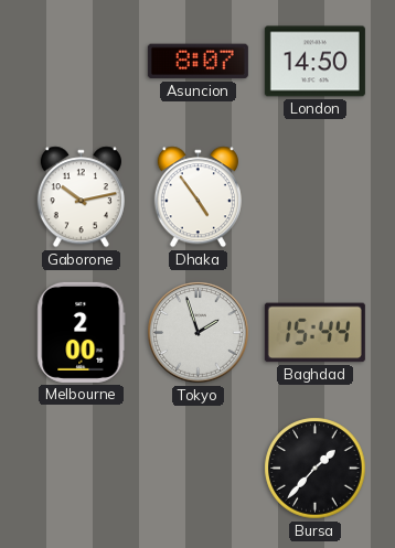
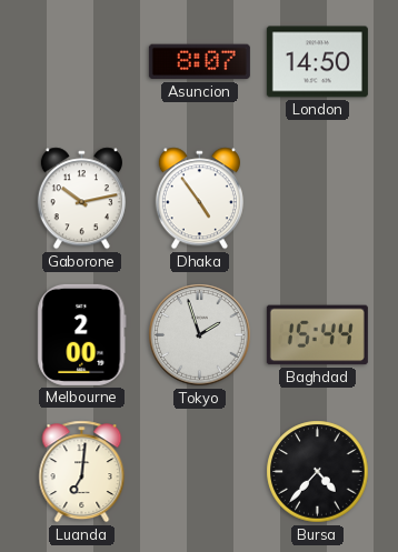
Luanda: none -> 7:01
Bursa: 1:37 -> 4:37
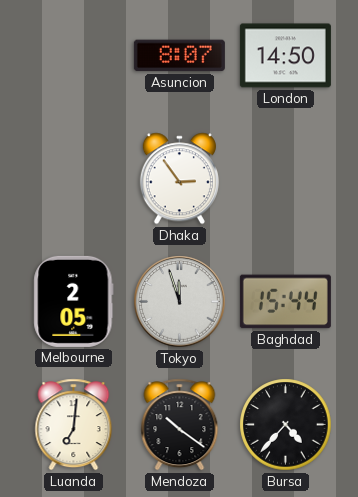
Gaborone: 10:13 -> none
Dhaka: 4:54 -> 2:54
Melbourne: 2:00 -> 2:05
Tokyo: 1:57 -> 11:57
Mendoza: none -> 10:21
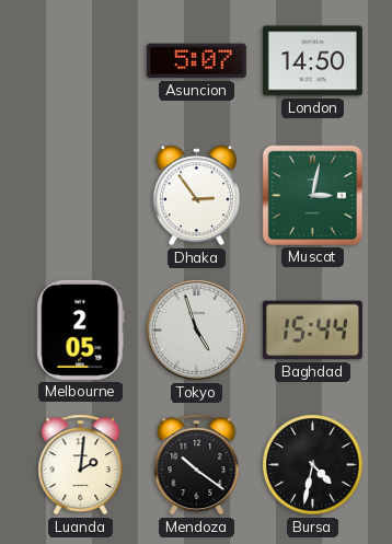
Asuncion: 8:07 -> 5:07
Muscat: none -> 3:02
Tokyo: 11:57 -> 4:57
Luanda: 7:01 -> 2:01
Bursa: 4:37 -> 4:32
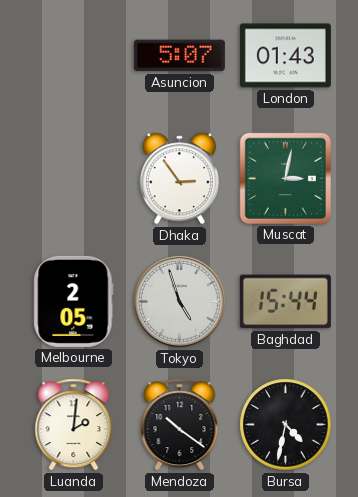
London: 14:50 -> 01:43
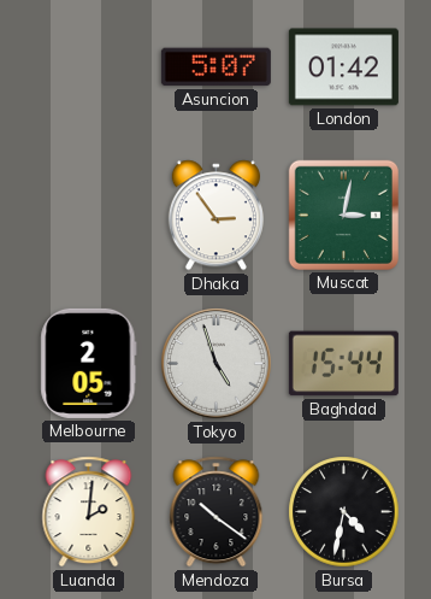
London: 01:43 -> 01:42
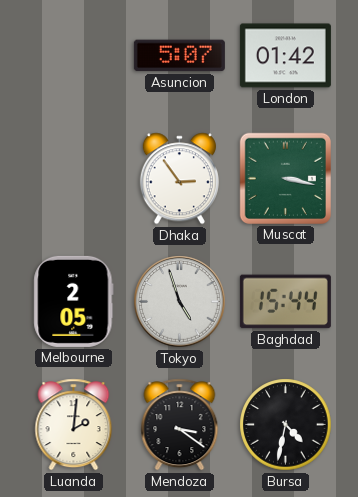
Muscat: 3:02 -> 3:17
Mendoza: 10:21 -> 3:21
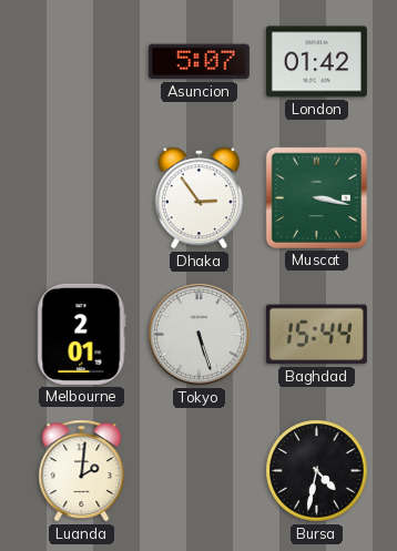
Melbourne: 2:05 -> 2:01
Tokyo: 4:57 -> 5:27
Mendoza: 3:21 -> none
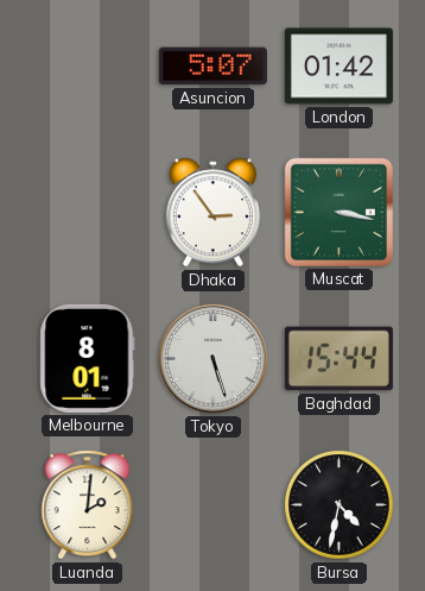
Melbourne: 2:01 -> 8:01
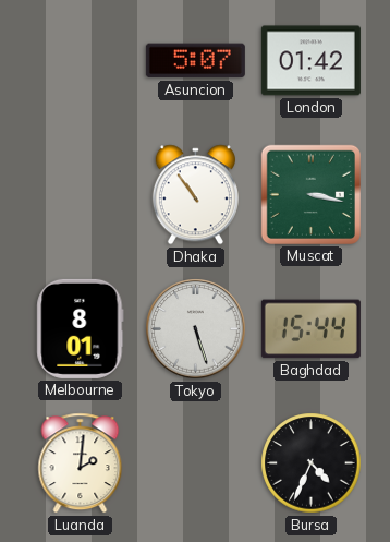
Dhaka: 2:54 -> 10:54
Bursa: 4:32 -> 4:34
